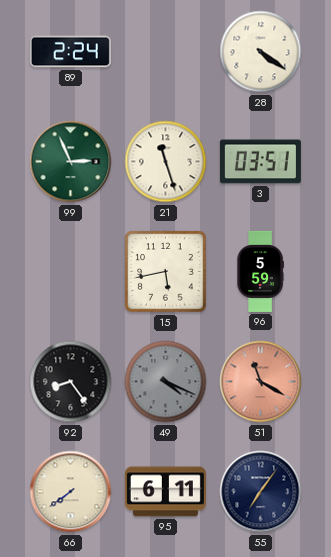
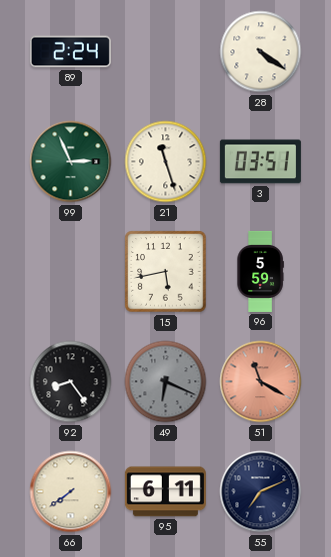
49: 4:19 -> 6:19
55: 7:06 -> 7:11
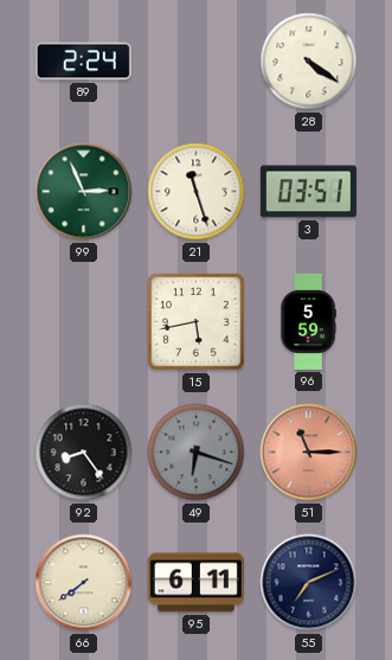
49: 6:19 -> 6:18
51: 11:20 -> 11:15
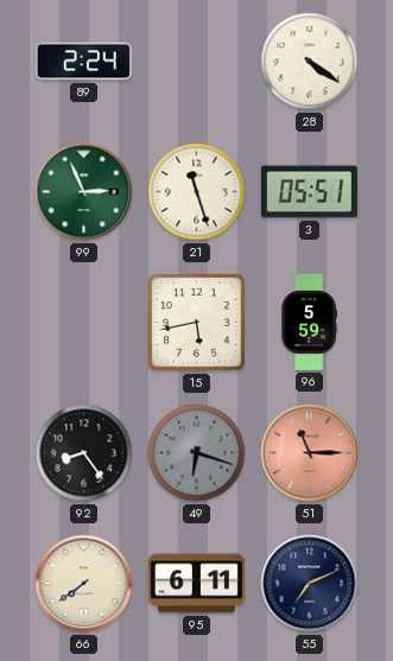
3: 03:51 -> 05:51
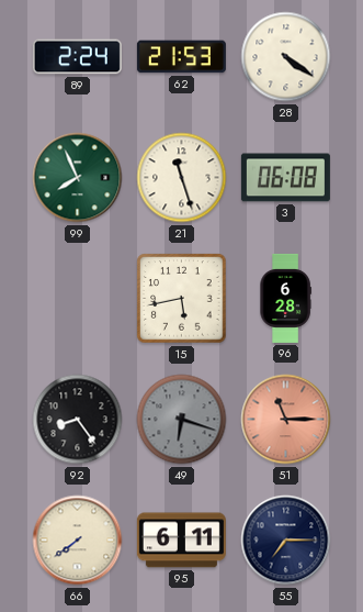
62: none -> 21:53
99: 2:56 -> 7:56
3: 05:51 -> 06:08
96: 5:59 -> 6:28
55: 7:11 -> 7:15
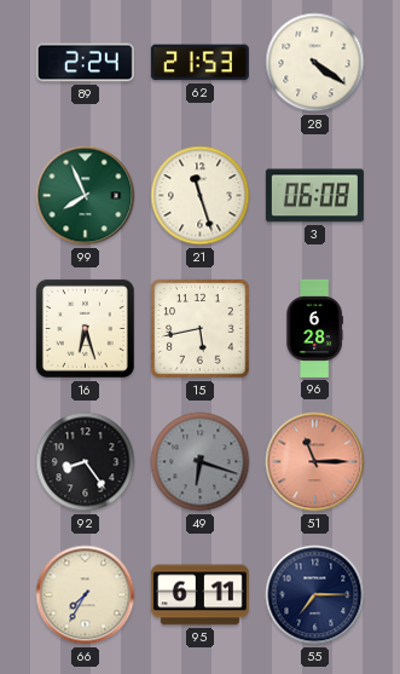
16: none -> 6:27
66: 7:39 -> 7:35
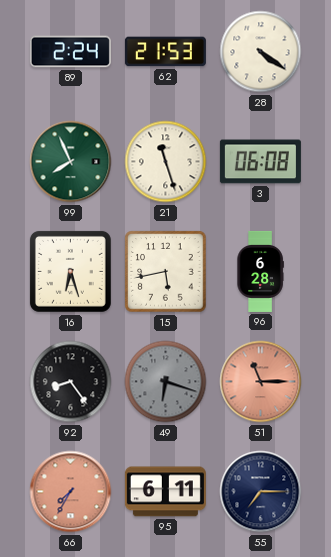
66 dial: cream -> salmon
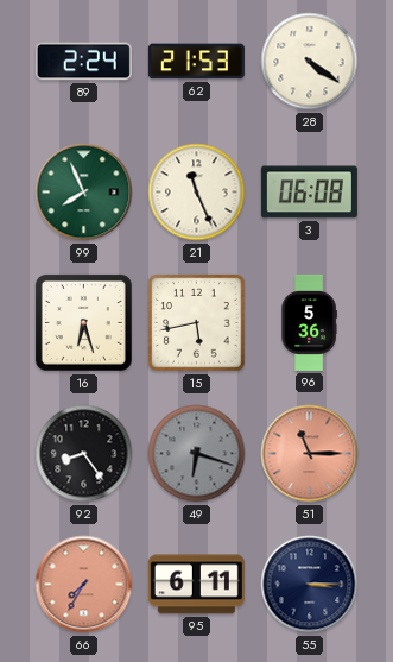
21: 11:27 -> 11:26
96: 6:28 -> 5:36
55: 7:15 -> 3:15
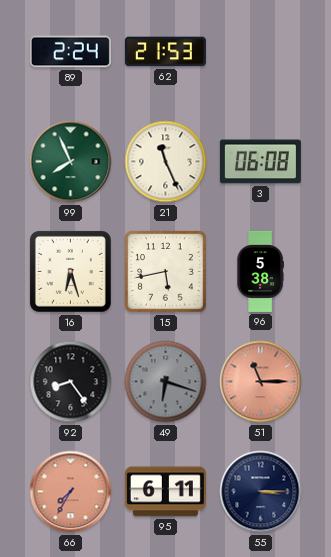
28: 4:21 -> none
96: 5:36 -> 5:38
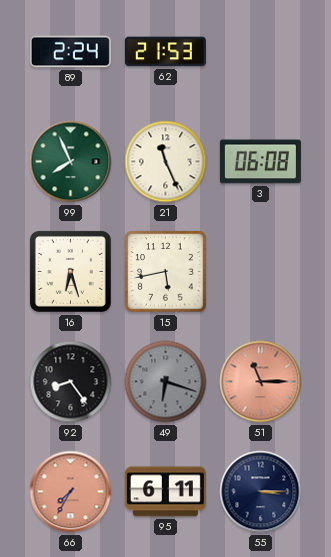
96: 5:38 -> none
